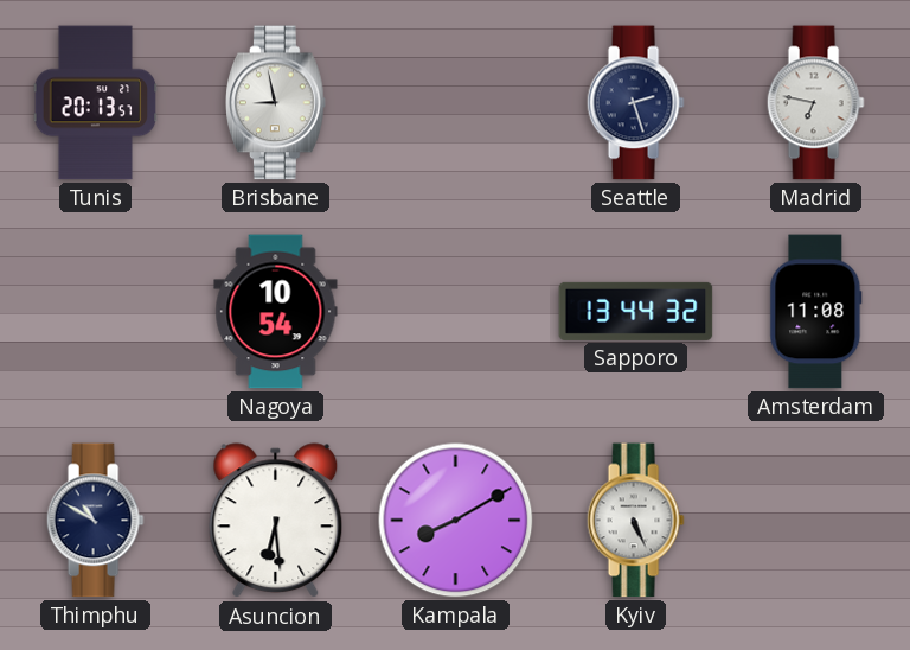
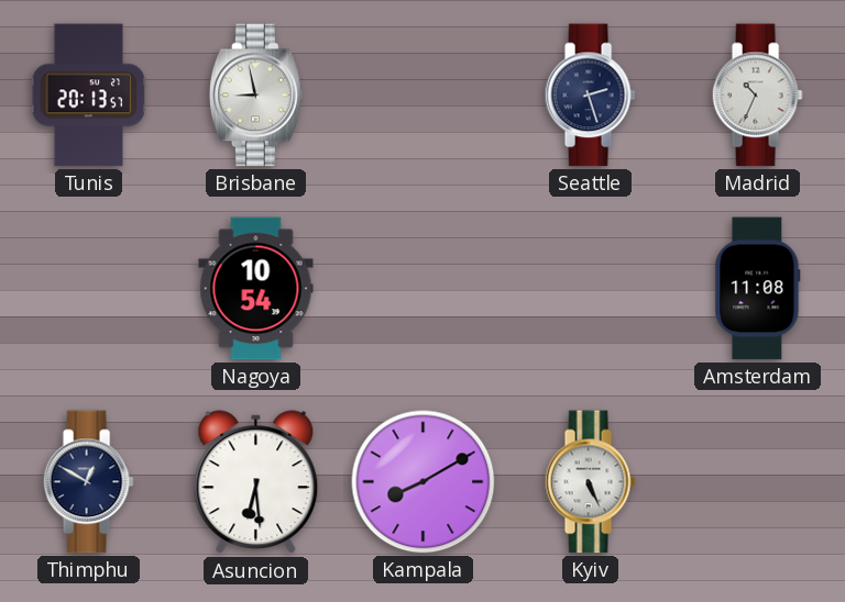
Madrid: 6:47 -> 10:34
Sapporo: 13:44 -> none
Thimphu: 10:50 -> 12:50
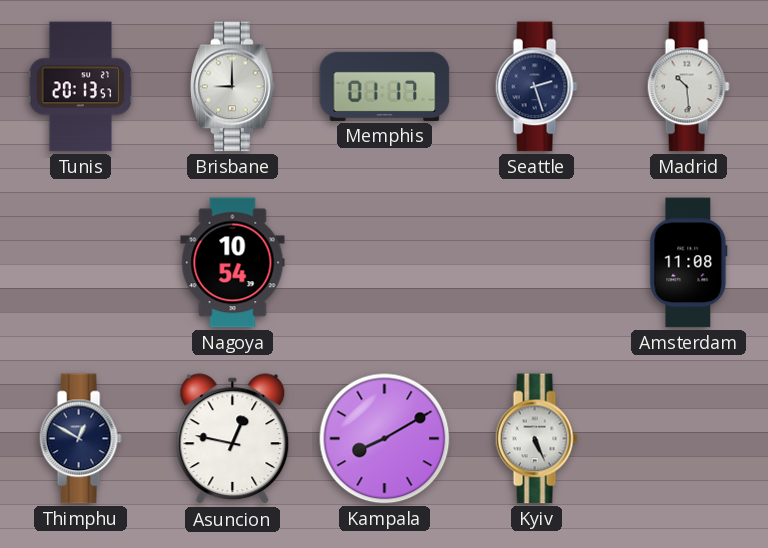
Brisbane: 8:58 -> 9:00
Memphis: none -> 01:17
Madrid: 10:34 -> 10:29
Asuncion: 6:29 -> 12:47
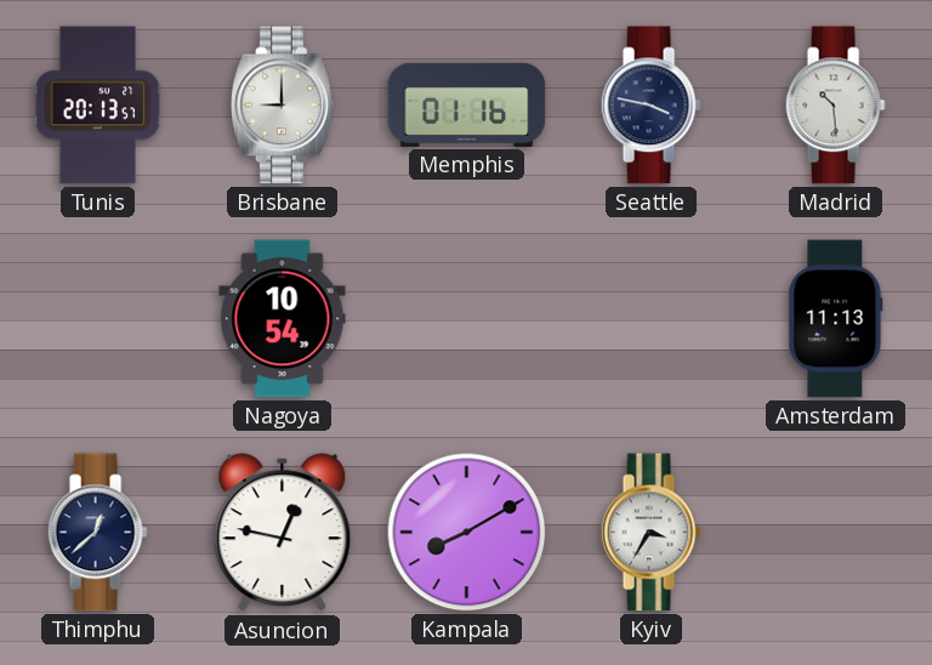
Memphis: 01:17 -> 01:16
Seattle: 2:27 -> 3:47
Amsterdam: 11:08 -> 11:13
Thimphu: 12:50 -> 12:38
Kyiv: 5:26 -> 3:35
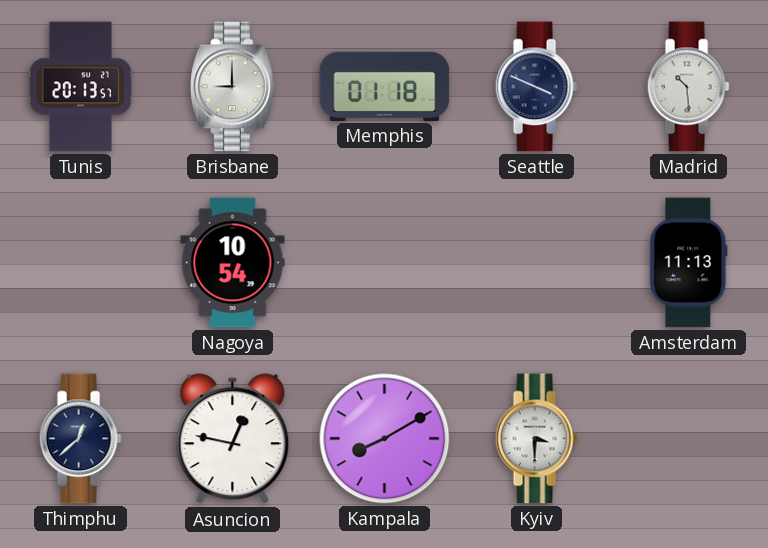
Memphis: 01:16 -> 01:18
Seattle: 3:47 -> 3:49
Kyiv: 3:35 -> 3:30
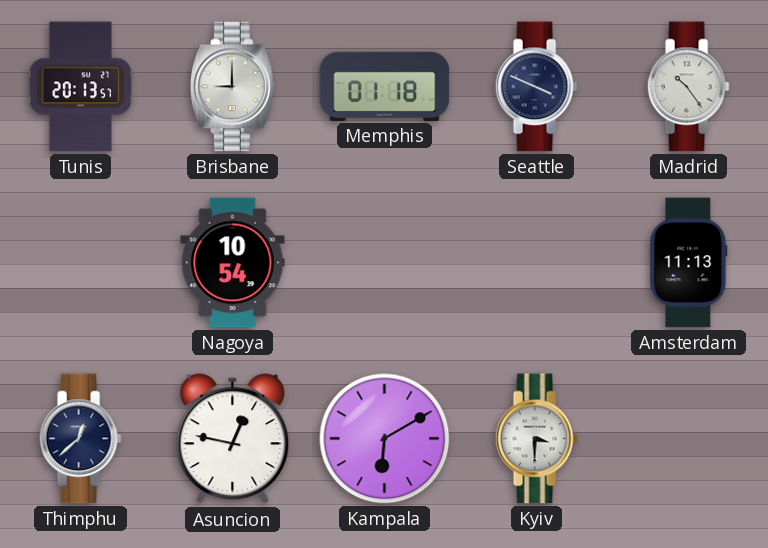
Madrid: 10:29 -> 10:24
Kampala: 8:10 -> 6:10
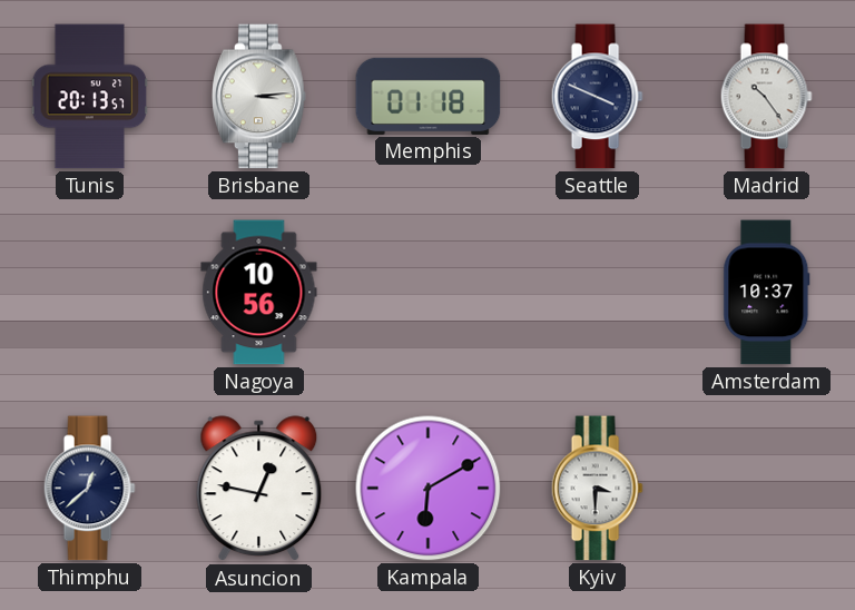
Brisbane: 9:00 -> 3:14
Nagoya: 10:54 -> 10:56
Amsterdam: 11:13 -> 10:37
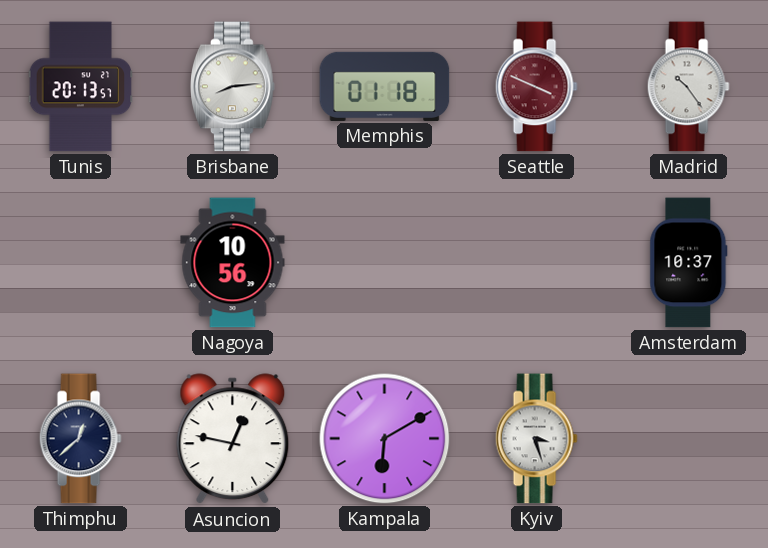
Brisbane: 3:14 -> 8:14
Seattle dial: navy -> burgundy
Kyiv: 3:30 -> 3:27
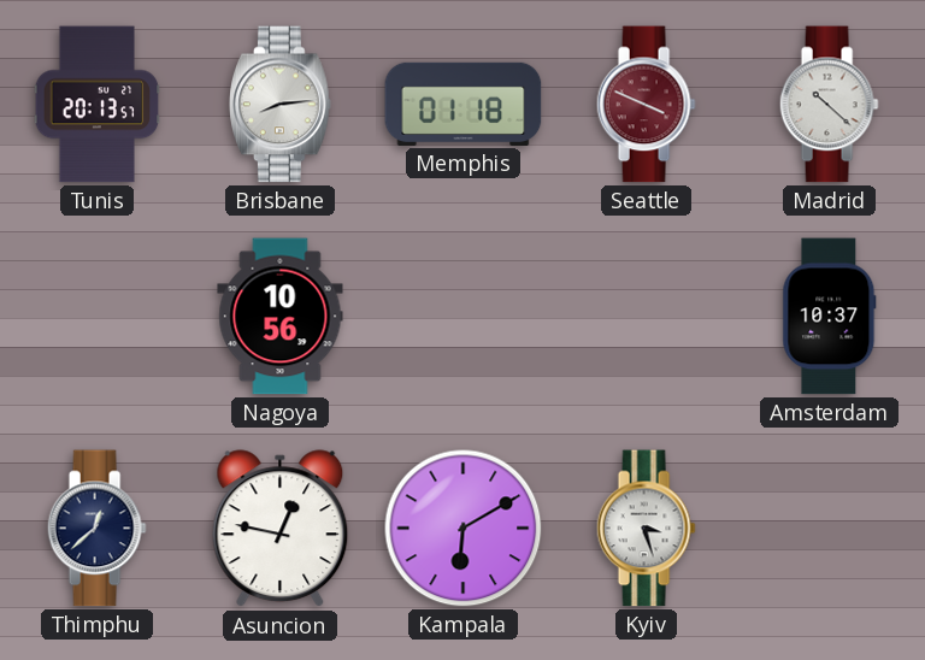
Madrid: 10:24 -> 10:22
